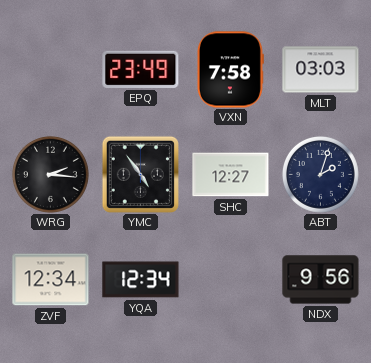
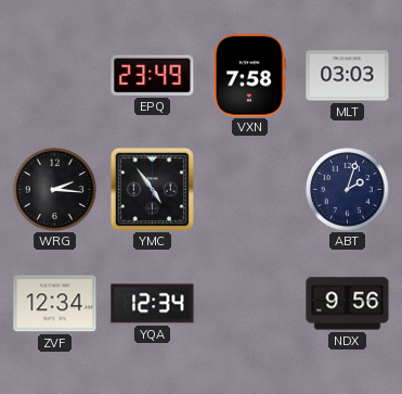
SHC: 12:27 -> none
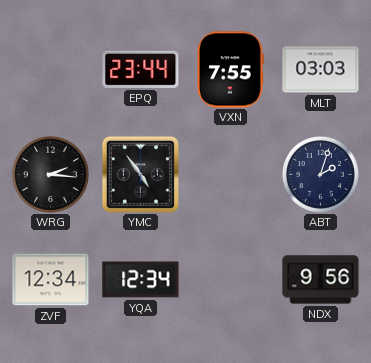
EPQ: 23:49 -> 23:44
VXN: 7:58 -> 7:55
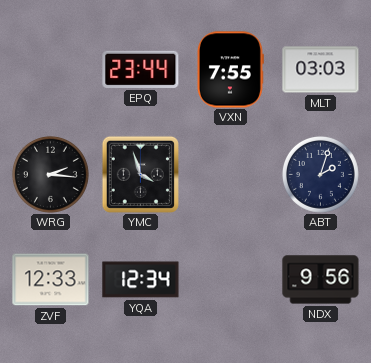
YMC: 4:54 -> 3:57
ZVF: 12:34 -> 12:33
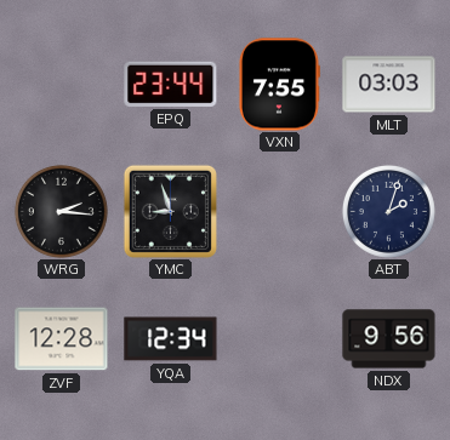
YMC: 3:57 -> 8:57
ZVF: 12:33 -> 12:28
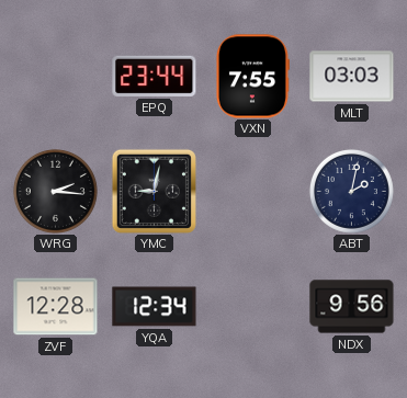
YMC: 8:57 -> 9:02
ABT: 2:03 -> 2:02
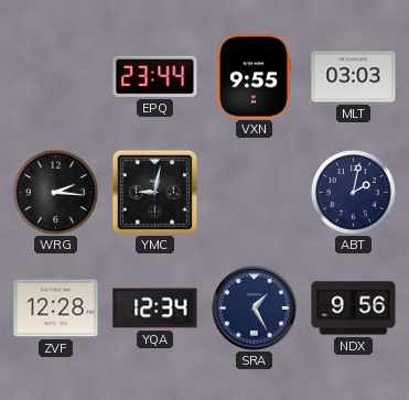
VXN: 7:55 -> 9:55
SRA: none -> 1:25
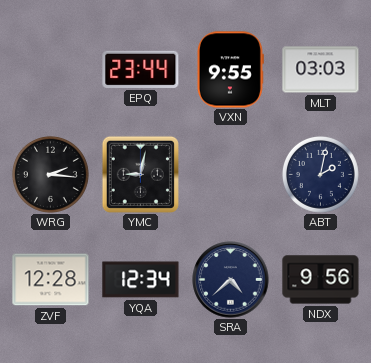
SRA: 1:25 -> 4:38
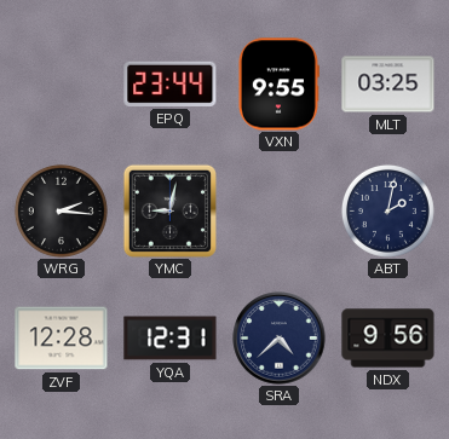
MLT: 03:03 -> 03:25
YQA: 12:34 -> 12:31
